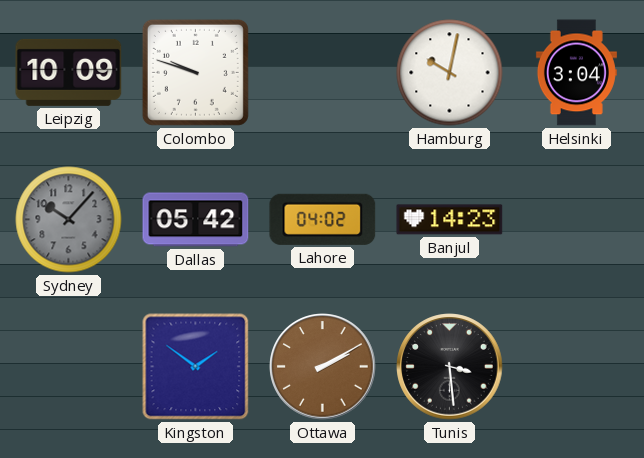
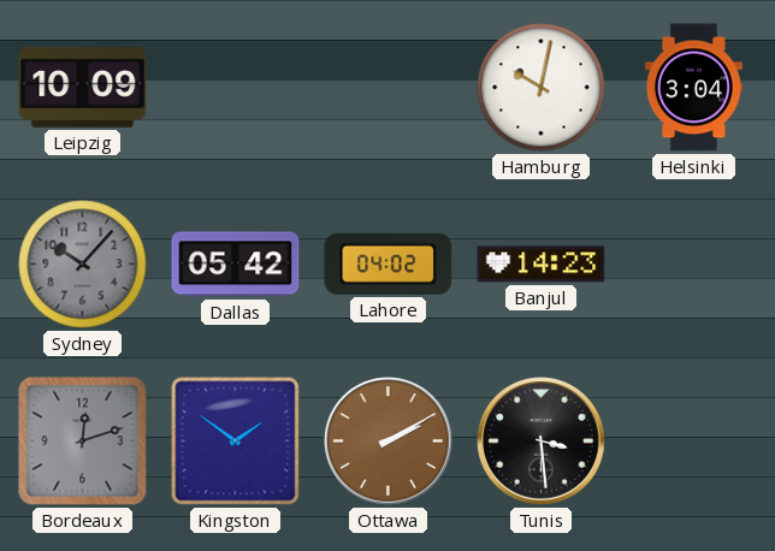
Colombo: 9:48 -> none
Bordeaux: none -> 12:12
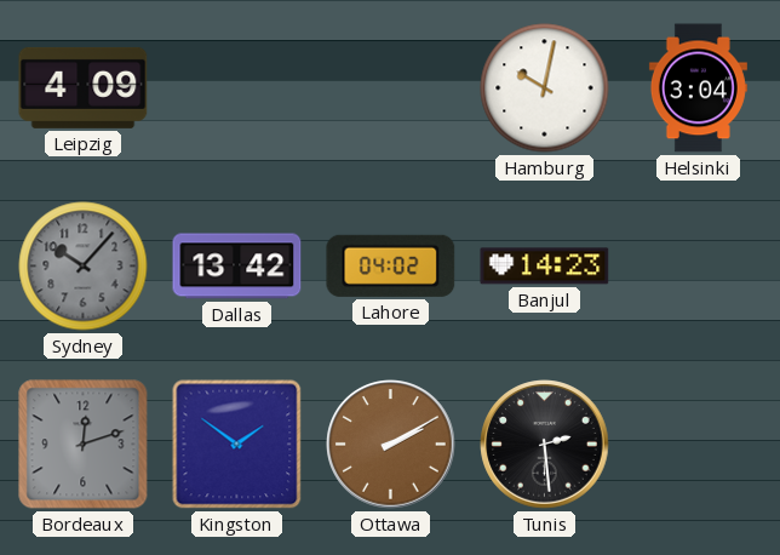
Leipzig: 10:09 -> 4:09
Dallas: 05:42 -> 13:42
Tunis: 3:29 -> 2:29
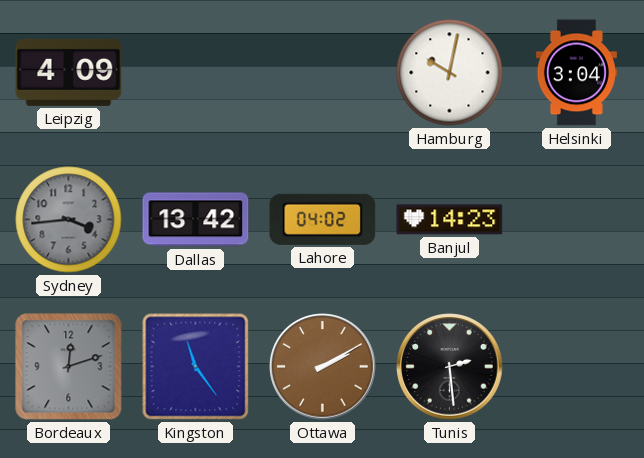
Sydney: 10:07 -> 3:44
Kingston: 1:51 -> 11:24
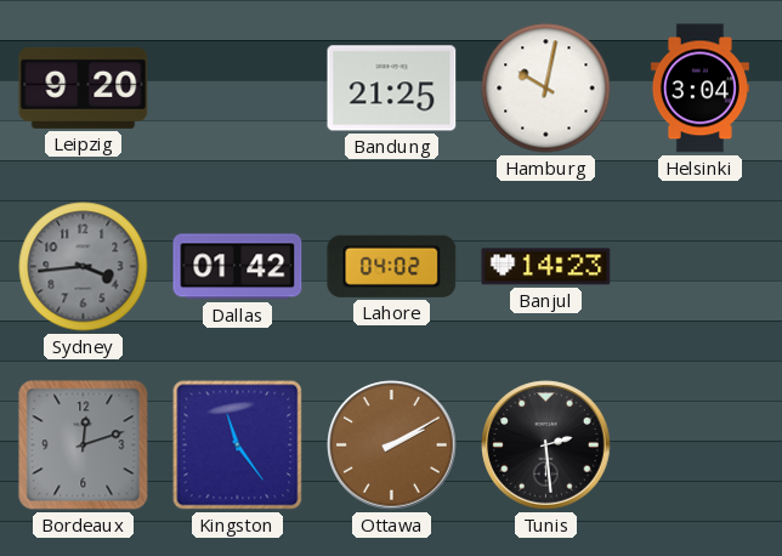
Leipzig: 4:09 -> 9:20
Bandung: none -> 21:25
Dallas: 13:42 -> 01:42
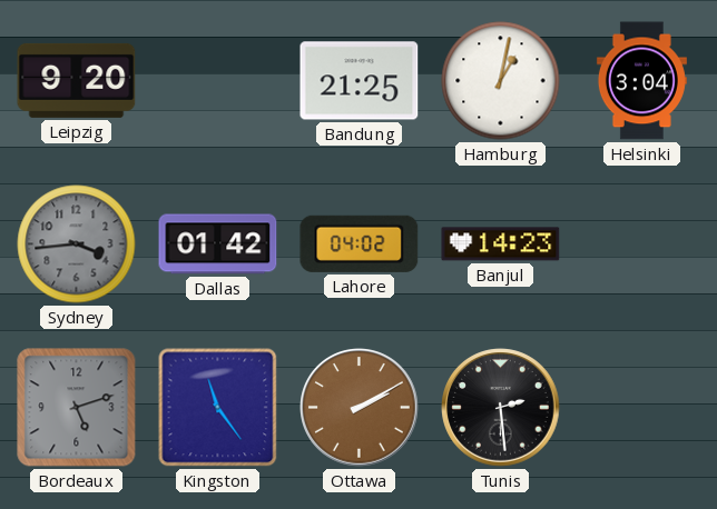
Hamburg: 10:02 -> 1:02
Bordeaux: 12:12 -> 5:12
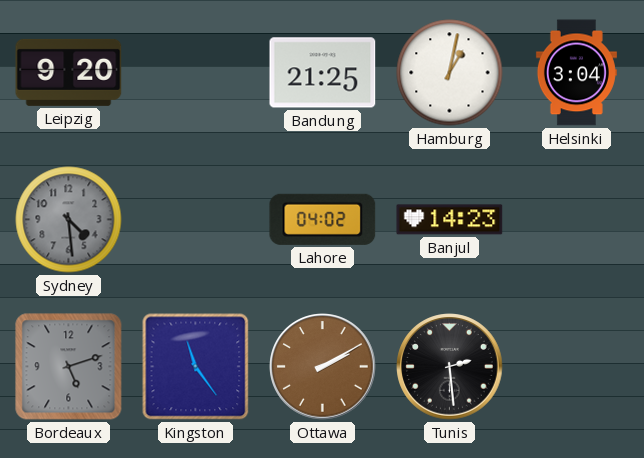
Sydney: 3:44 -> 4:29
Dallas: 01:42 -> none
